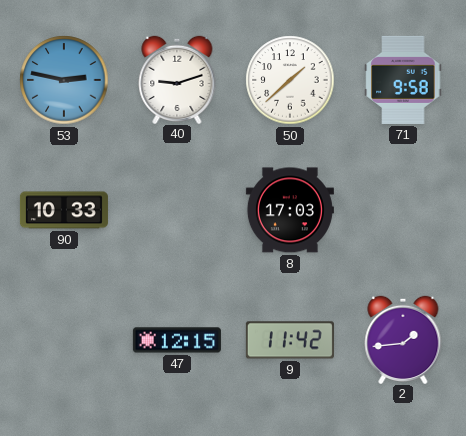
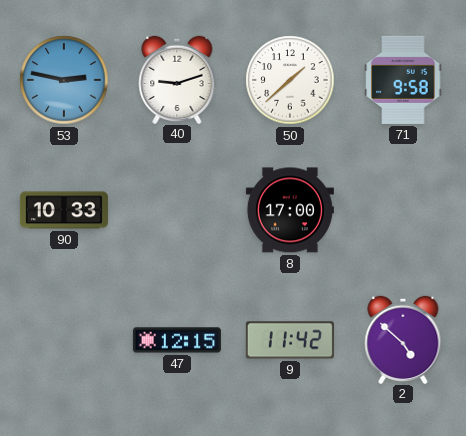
8: 17:03 -> 17:00
2: 1:44 -> 4:52
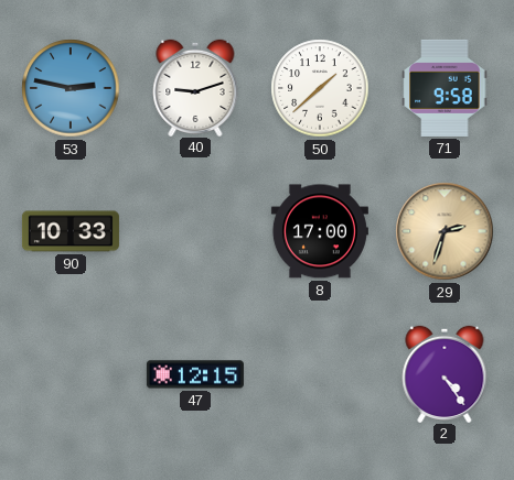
29: none -> 2:33
9: 11:42 -> none
2: 4:52 -> 4:24
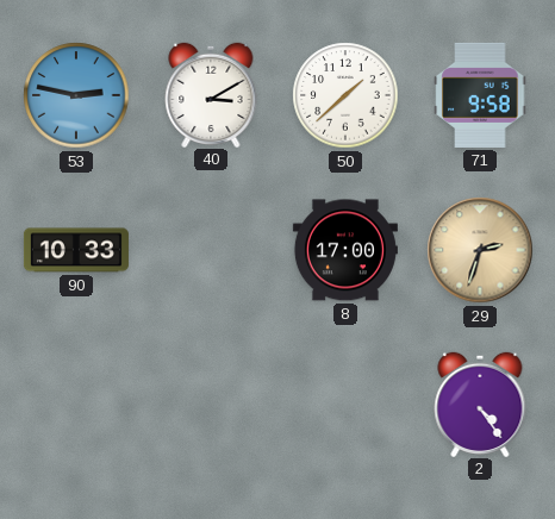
40: 9:12 -> 3:10
47: 12:15 -> none
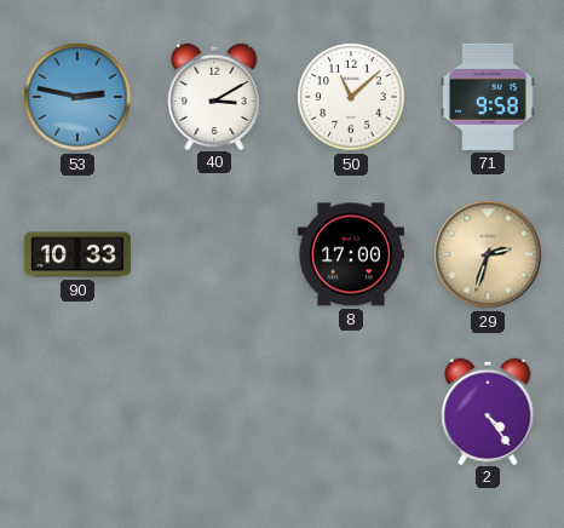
50: 1:38 -> 11:08
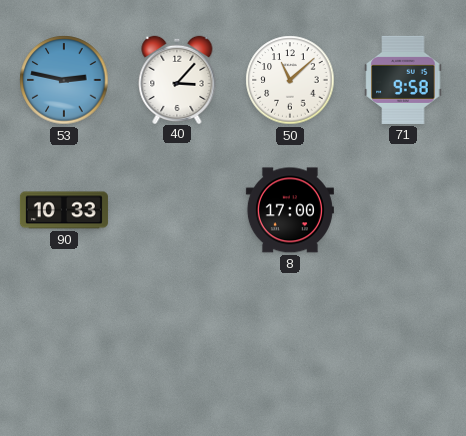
40: 3:10 -> 3:07
29: 2:33 -> none
2: 4:24 -> none
